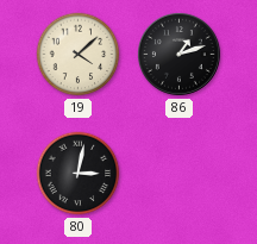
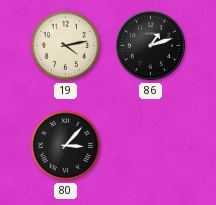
19: 4:08 -> 4:13
80: 3:02 -> 3:07
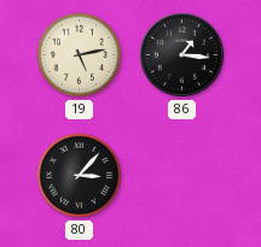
19: 4:13 -> 5:13
86: 1:12 -> 1:16
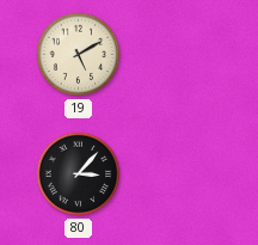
19: 5:13 -> 5:10
86: 1:16 -> none
